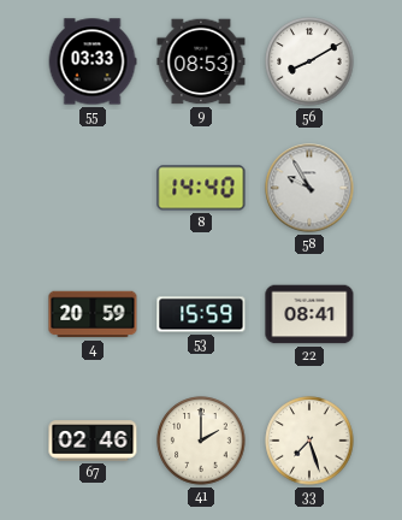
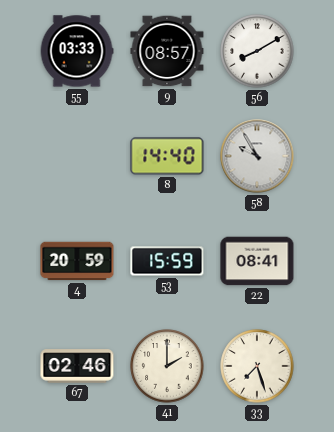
9: 08:53 -> 08:57
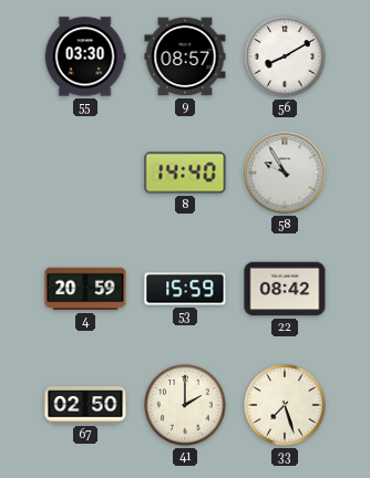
55: 03:33 -> 03:30
22: 08:41 -> 08:42
67: 02:46 -> 02:50
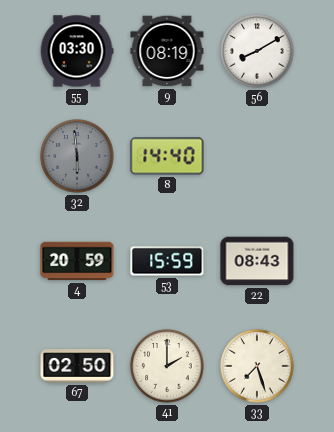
9: 08:57 -> 08:19
32: none -> 5:59
58: 9:55 -> none
22: 08:42 -> 08:43
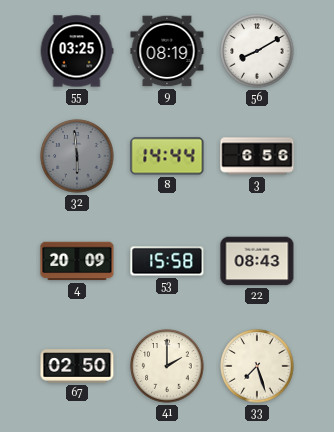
55: 03:30 -> 03:25
8: 14:40 -> 14:44
3: none -> 6:56
4: 20:59 -> 20:09
53: 15:59 -> 15:58
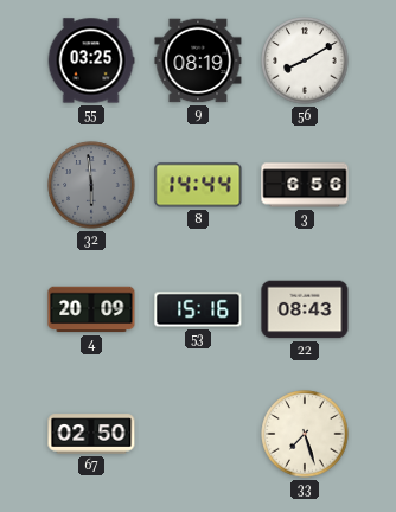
53: 15:58 -> 15:16
41: 2:00 -> none
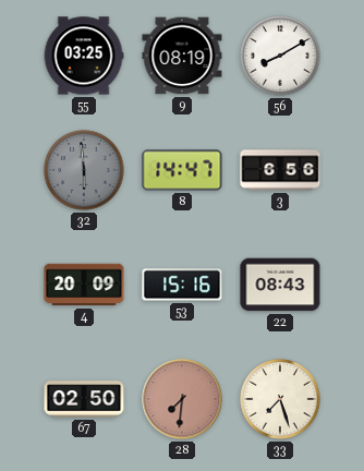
8: 14:44 -> 14:47
28: none -> 7:31
